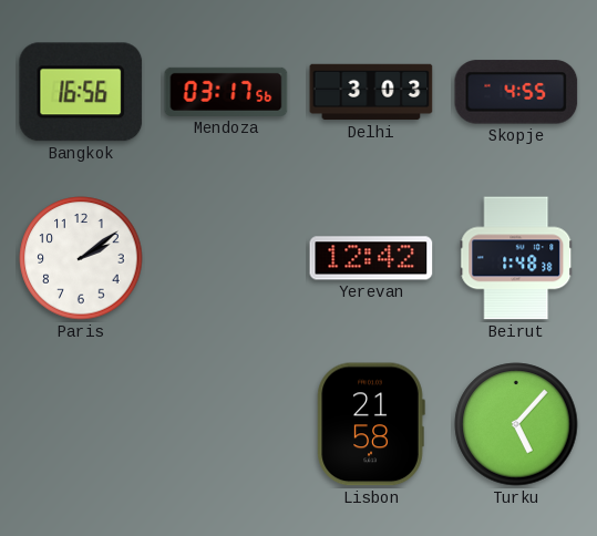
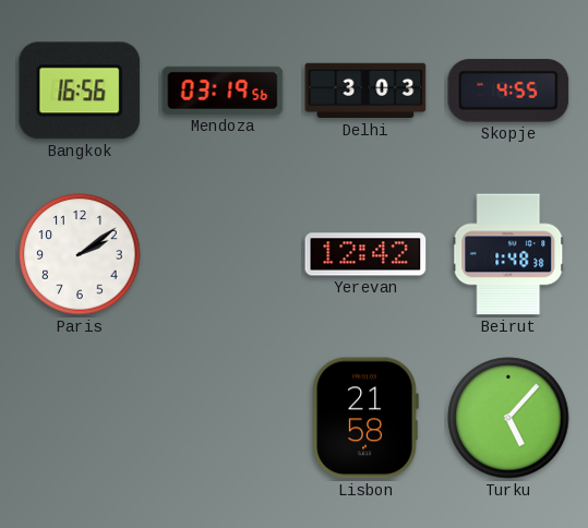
Mendoza: 03:17 -> 03:19
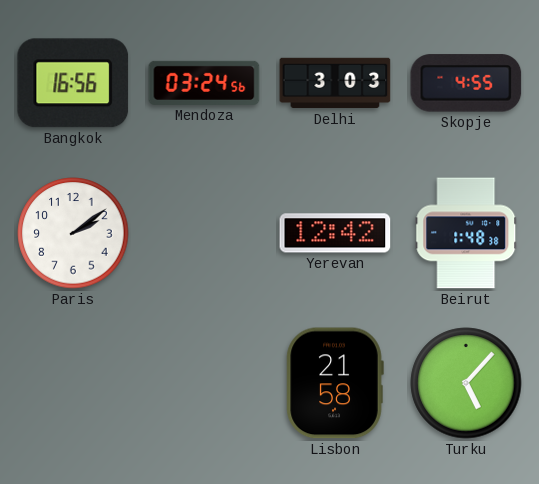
Mendoza: 03:19 -> 03:24
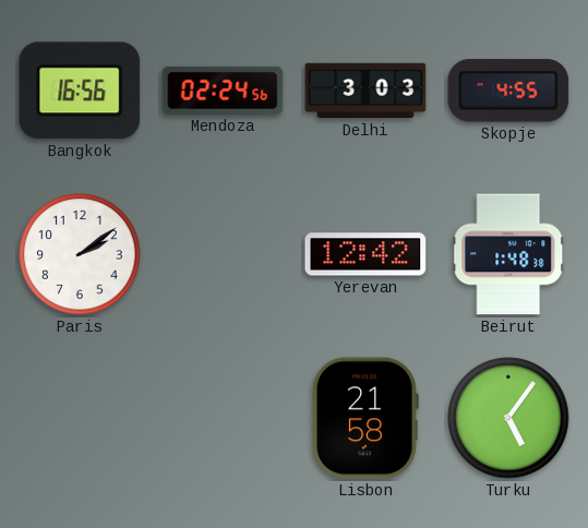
Mendoza: 03:24 -> 02:24
Turku: 5:07 -> 5:06
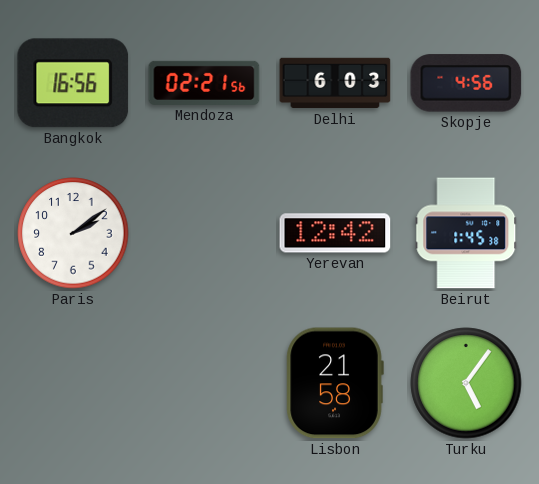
Mendoza: 02:24 -> 02:21
Delhi: 3:03 -> 6:03
Skopje: 4:55 -> 4:56
Beirut: 1:48 -> 1:45
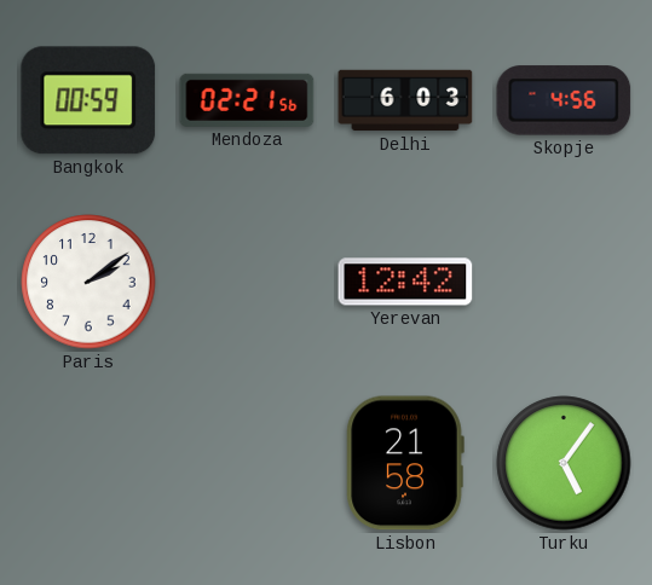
Bangkok: 16:56 -> 00:59
Beirut: 1:45 -> none
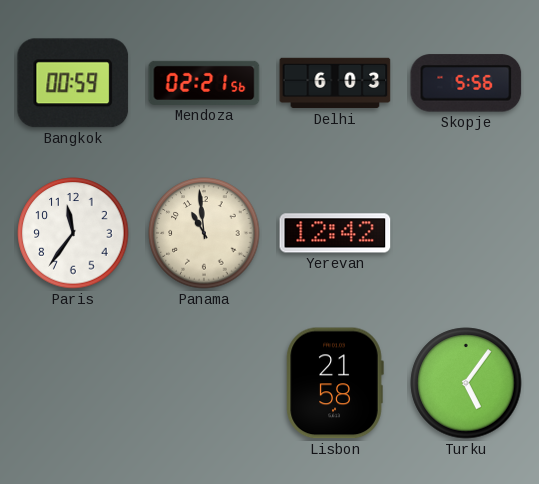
Skopje: 4:56 -> 5:56
Paris: 2:09 -> 11:36
Panama: none -> 10:59
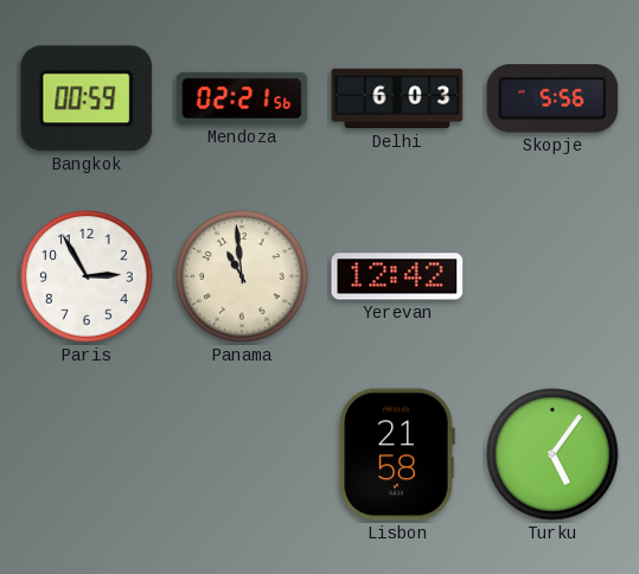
Paris: 11:36 -> 2:55
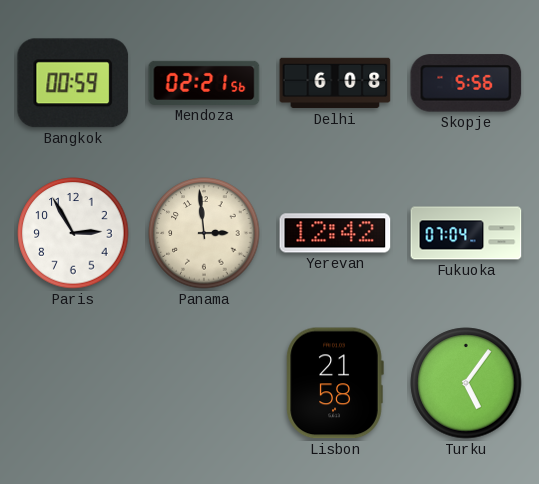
Delhi: 6:03 -> 6:08
Panama: 10:59 -> 2:59
Fukuoka: none -> 07:04
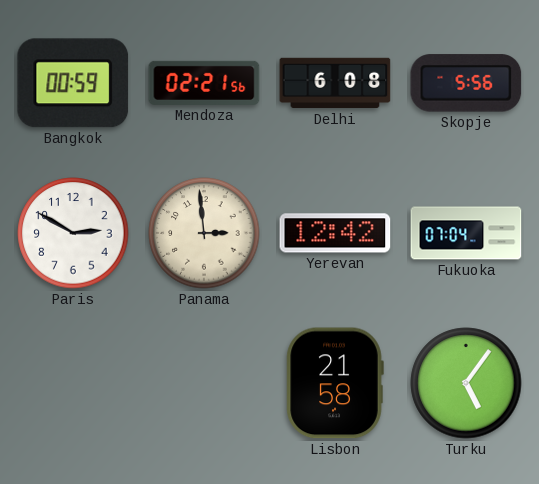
Paris: 2:55 -> 2:50
